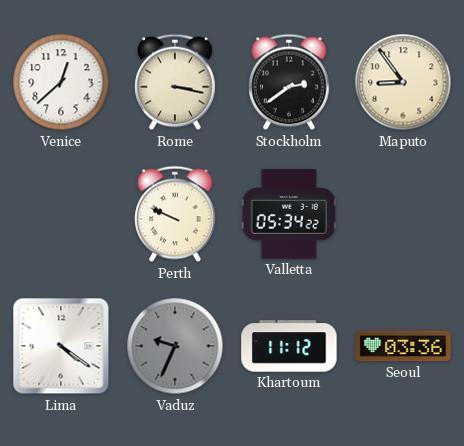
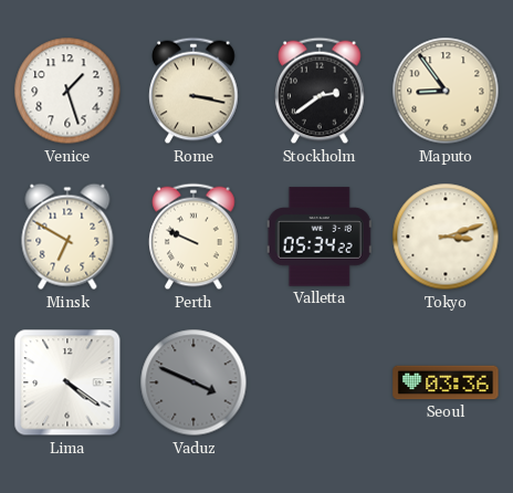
Venice: 12:38 -> 1:27
Minsk: none -> 6:50
Tokyo: none -> 3:12
Vaduz: 9:34 -> 3:49
Khartoum: 11:12 -> none
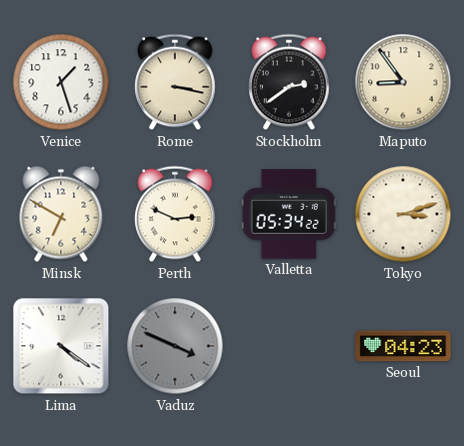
Perth: 9:49 -> 2:49
Seoul: 03:36 -> 04:23
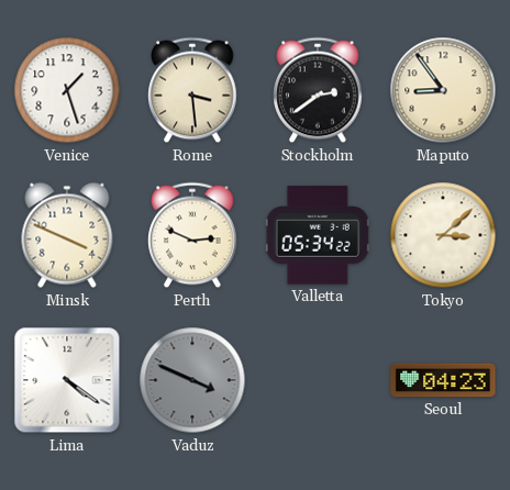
Rome: 3:17 -> 3:29
Minsk: 6:50 -> 3:49
Tokyo: 3:12 -> 3:08
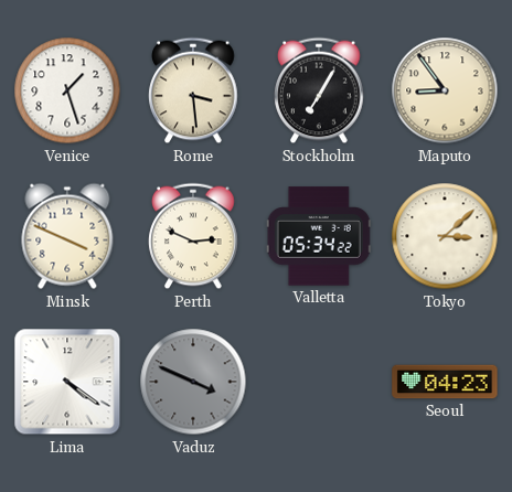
Stockholm: 2:39 -> 7:05
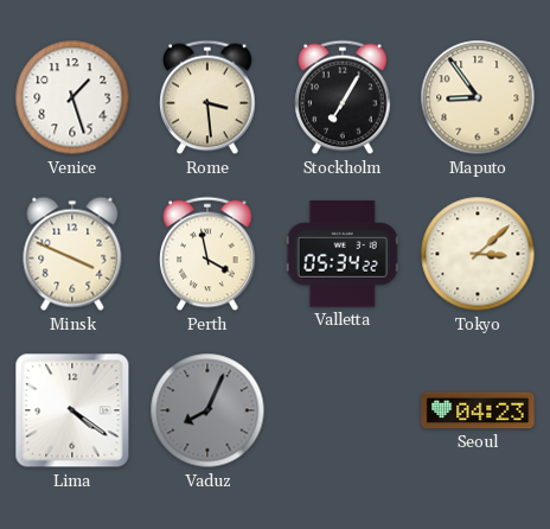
Perth: 2:49 -> 3:58
Vaduz: 3:49 -> 8:04
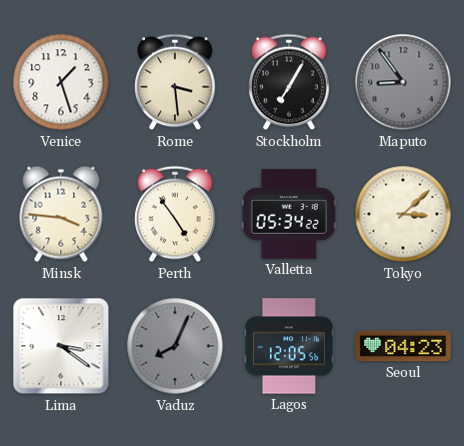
Maputo dial: cream -> grey
Minsk: 3:49 -> 3:46
Perth: 3:58 -> 4:54
Lima: 4:21 -> 3:21
Lagos: none -> 12:05
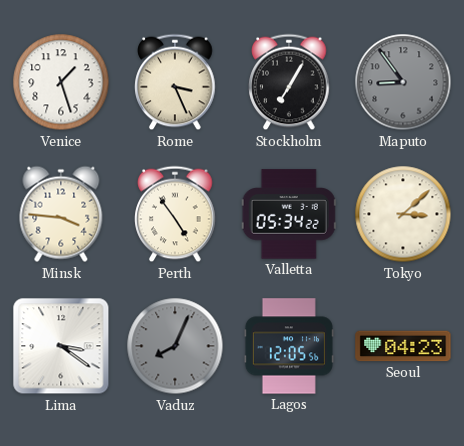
Rome: 3:29 -> 3:26
